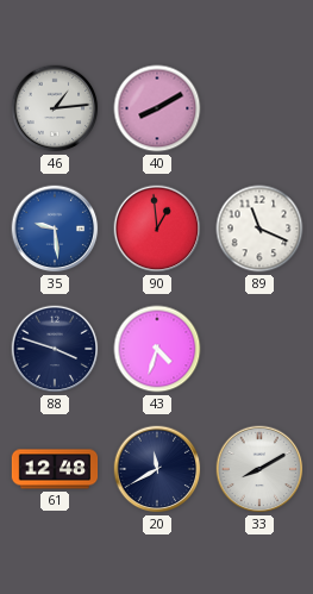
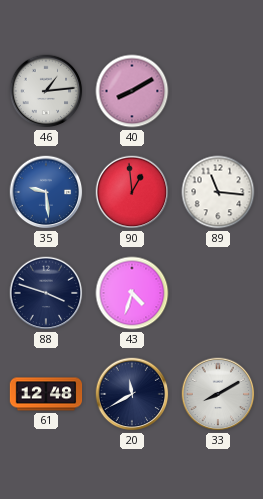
89: 11:19 -> 11:16
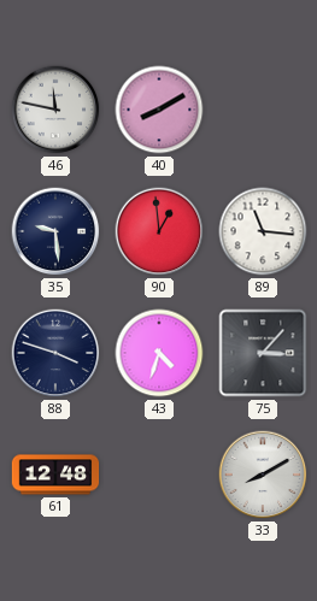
46: 1:14 -> 11:47
35 dial: blue -> navy
75: none -> 3:07
20: 11:40 -> none
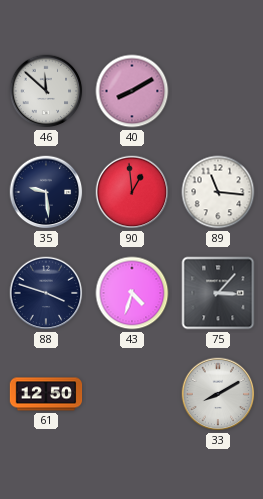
46: 11:47 -> 11:52
61: 12:48 -> 12:50
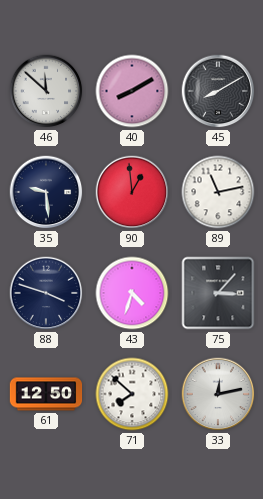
45: none -> 8:10
89: 11:16 -> 11:13
71: none -> 7:52
33: 8:10 -> 12:13
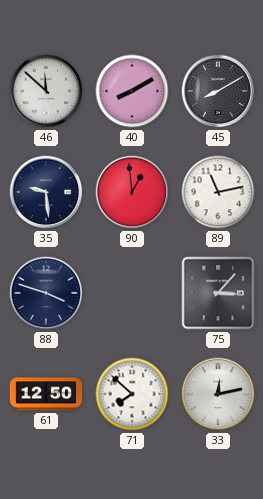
43: 4:33 -> none
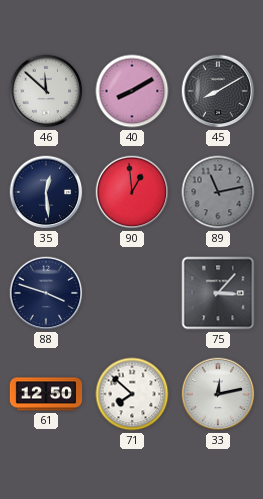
35: 9:29 -> 12:29
89 dial: white -> grey
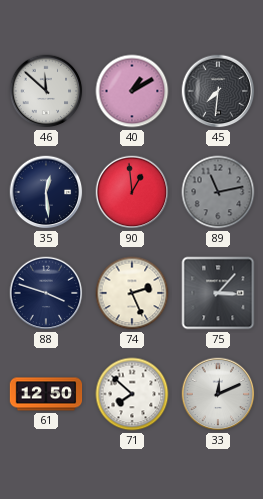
40: 8:10 -> 1:10
45: 8:10 -> 7:31
74: none -> 2:26
33: 12:13 -> 12:11
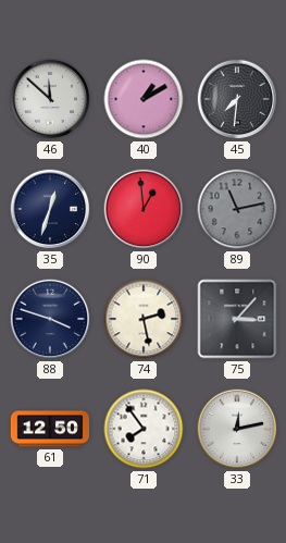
35: 12:29 -> 12:33
74: 2:26 -> 2:28
71: 7:52 -> 7:54
33: 12:11 -> 12:13
